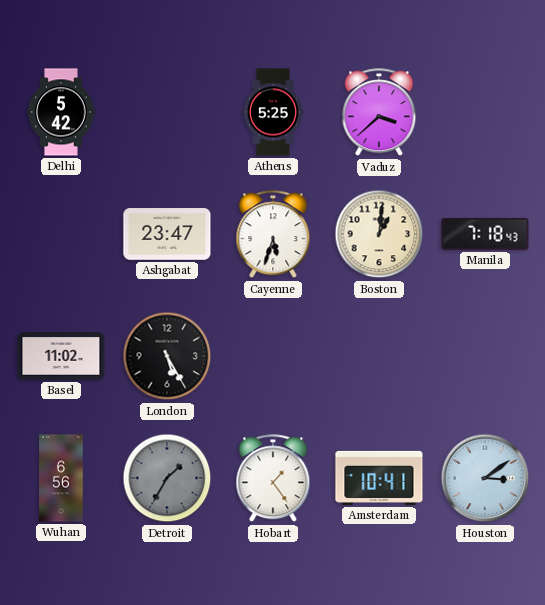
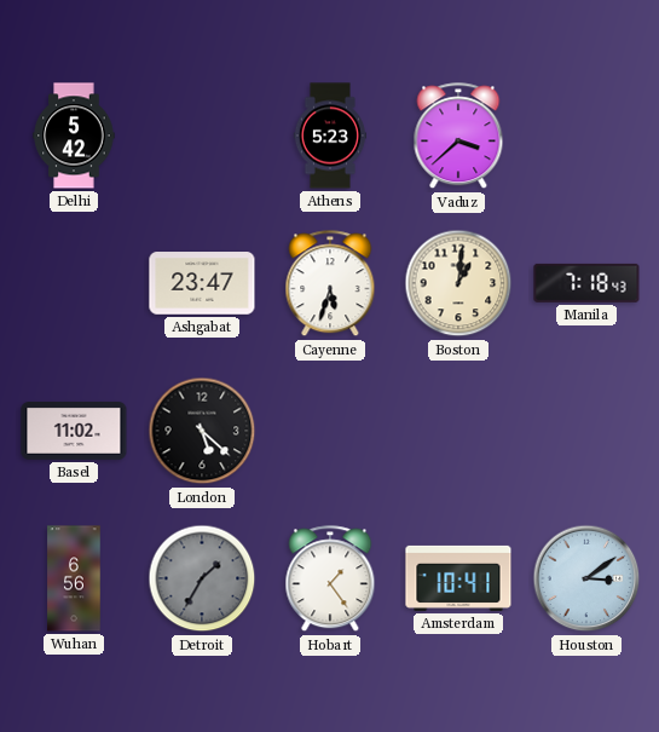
Athens: 5:25 -> 5:23
London: 5:25 -> 5:22
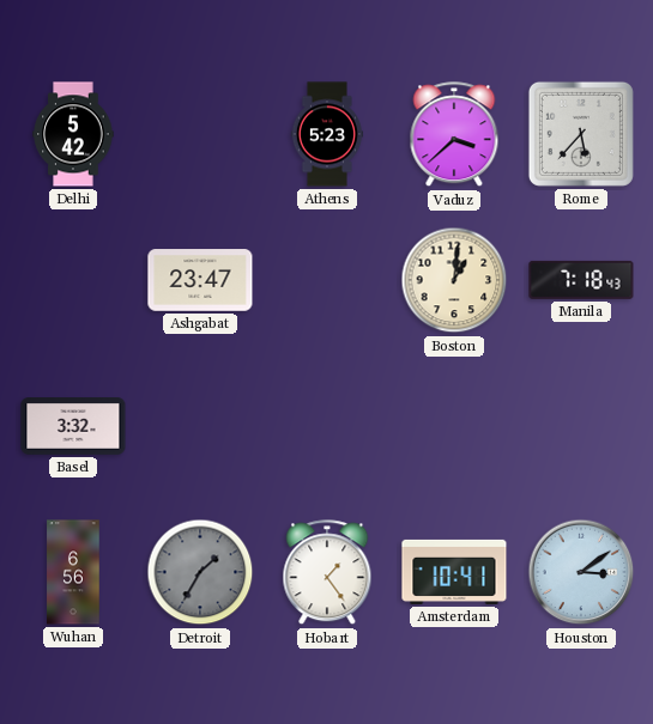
Rome: none -> 5:37
Cayenne: 5:33 -> none
Basel: 11:02 -> 3:32
London: 5:22 -> none
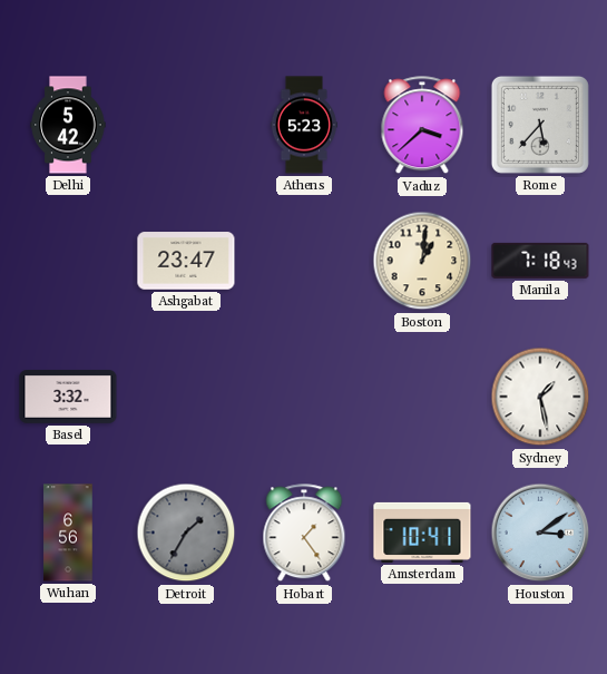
Sydney: none -> 1:28
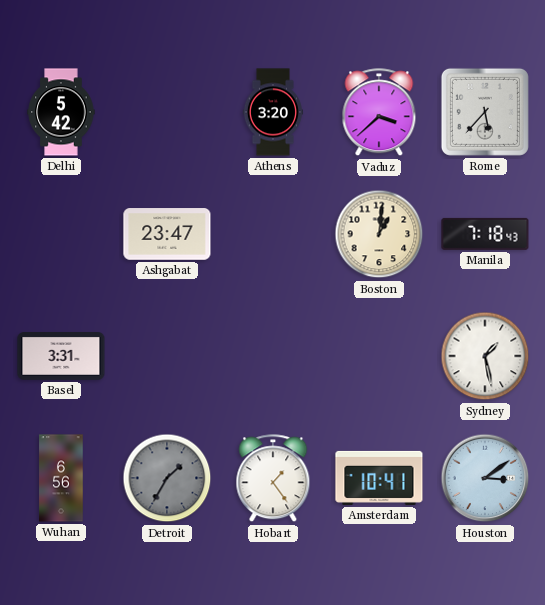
Athens: 5:23 -> 3:20
Basel: 3:32 -> 3:31
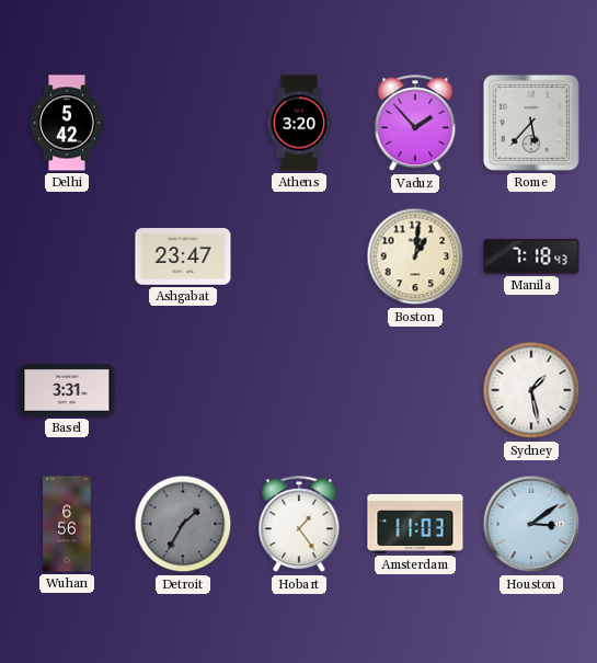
Vaduz: 3:38 -> 1:53
Amsterdam: 10:41 -> 11:03
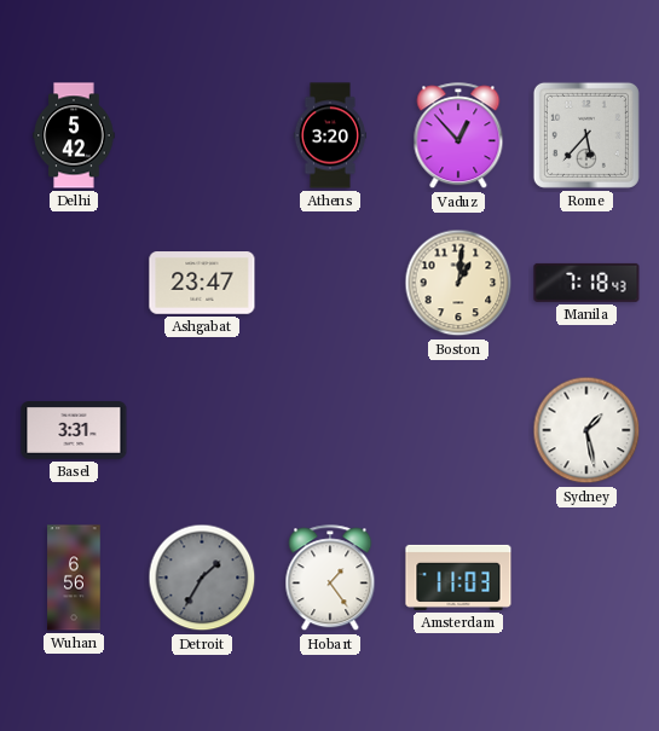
Vaduz: 1:53 -> 12:53
Houston: 3:09 -> none
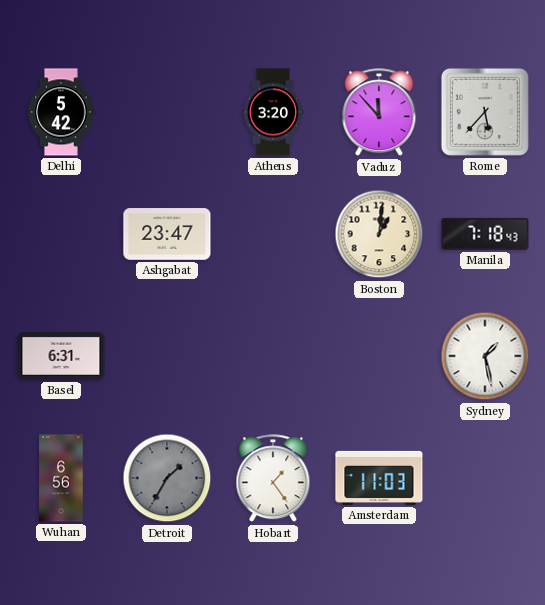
Vaduz: 12:53 -> 11:53
Basel: 3:31 -> 6:31
